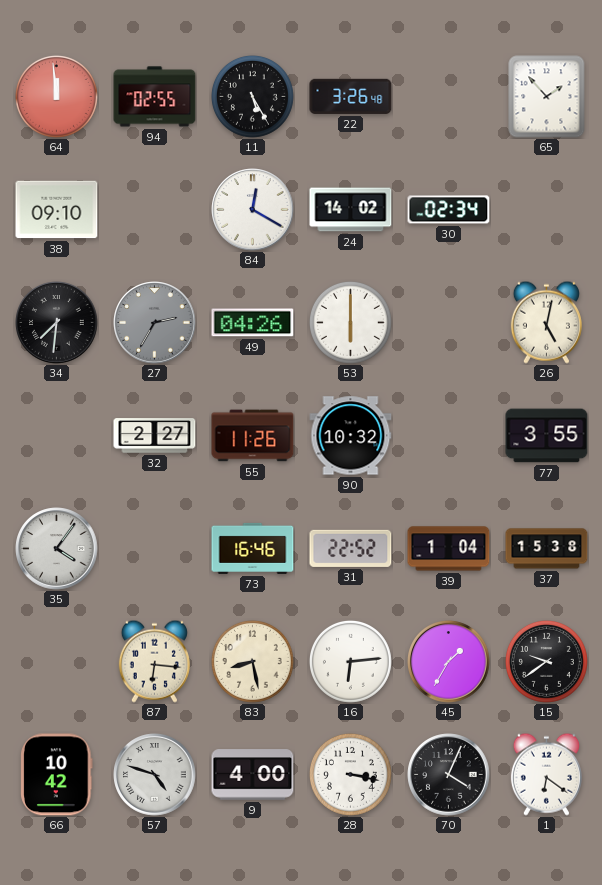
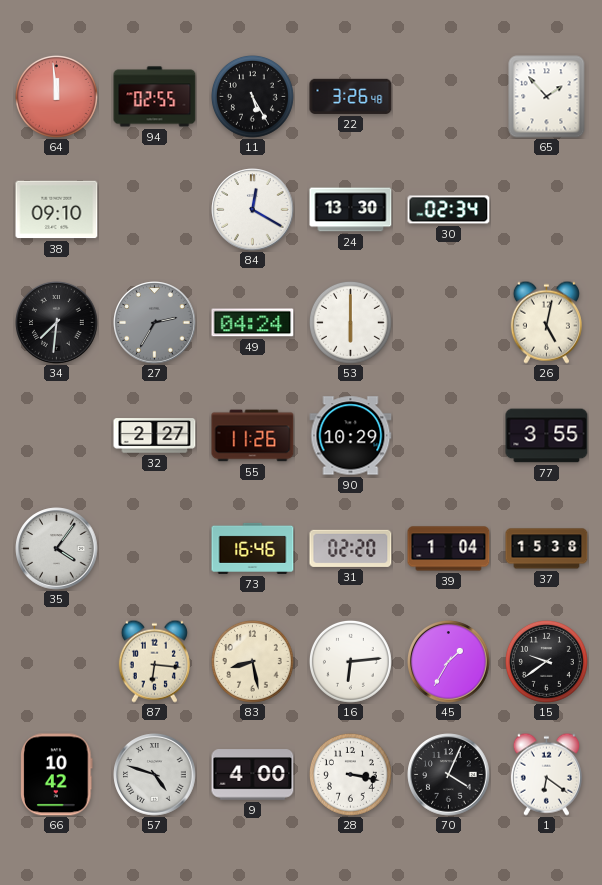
24: 14:02 -> 13:30
49: 04:26 -> 04:24
90: 10:32 -> 10:29
31: 22:52 -> 02:20
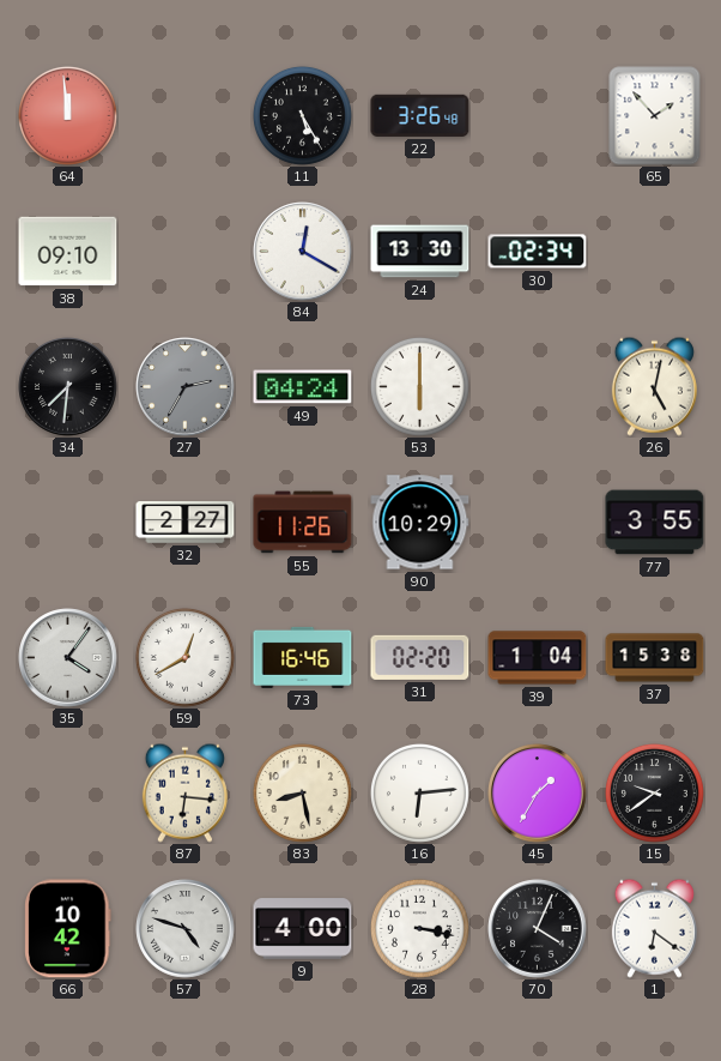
94: 02:55 -> none
59: none -> 12:40
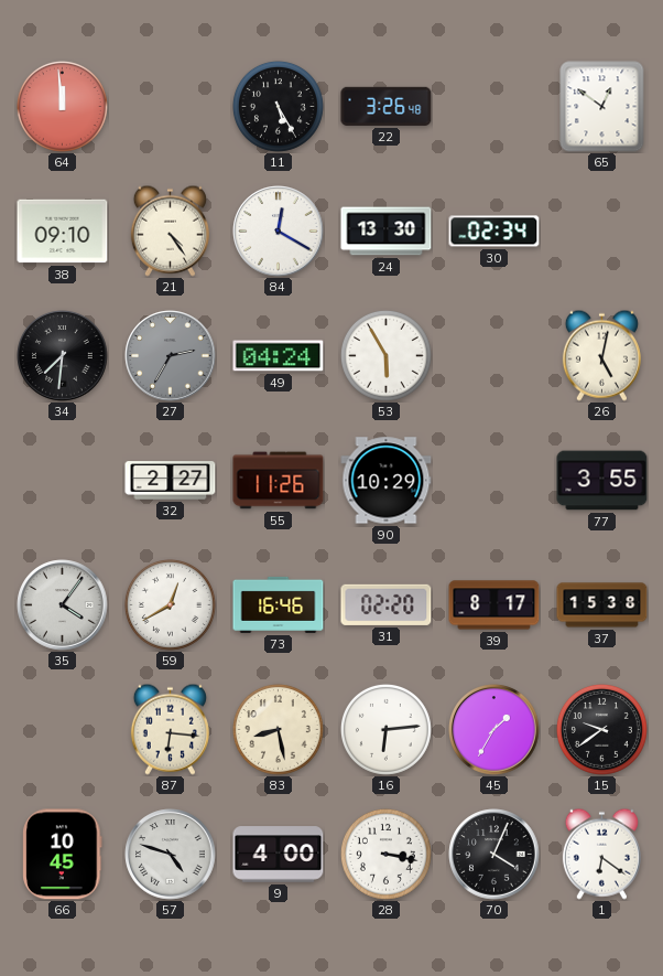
65: 1:53 -> 12:51
21: none -> 4:24
53: 6:00 -> 5:55
39: 1:04 -> 8:17
66: 10:42 -> 10:45
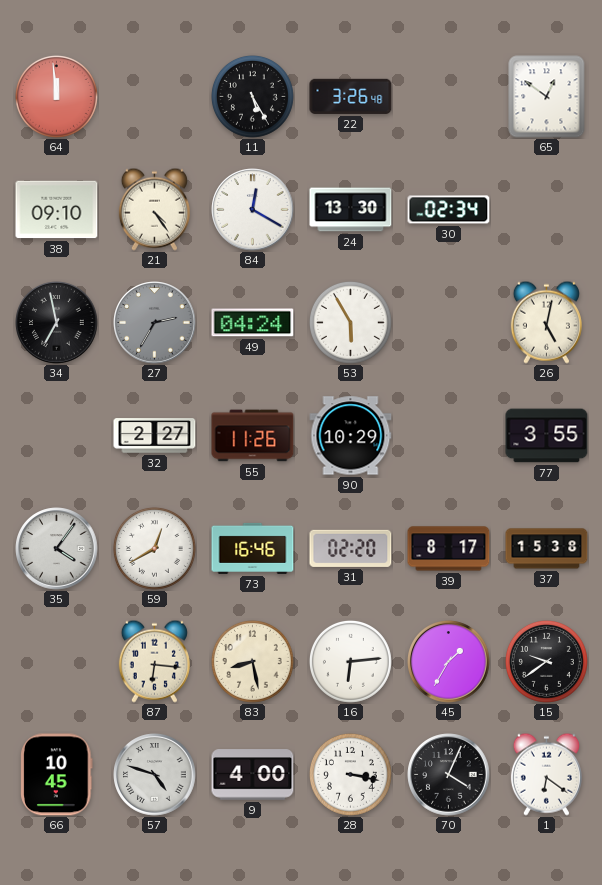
34: 7:31 -> 6:58
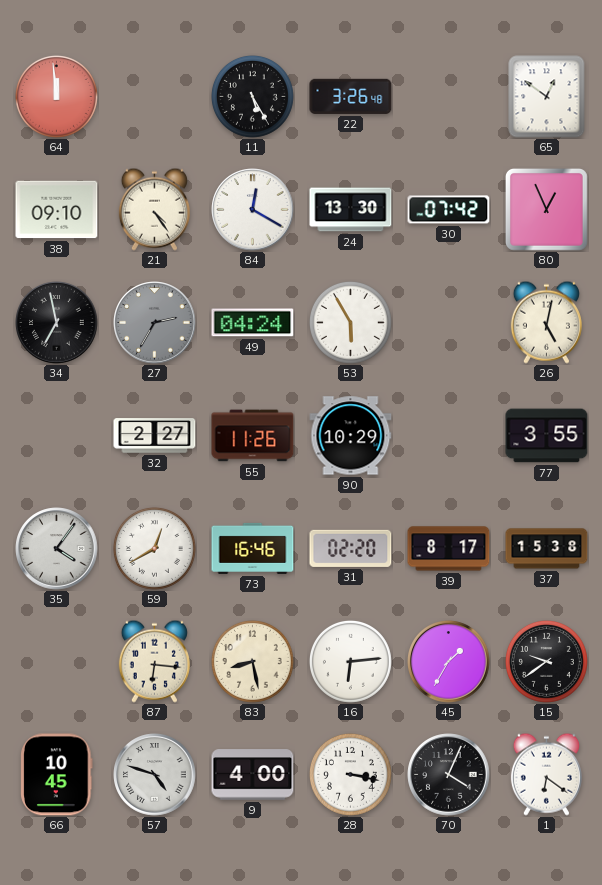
30: 02:34 -> 07:42
80: none -> 12:56
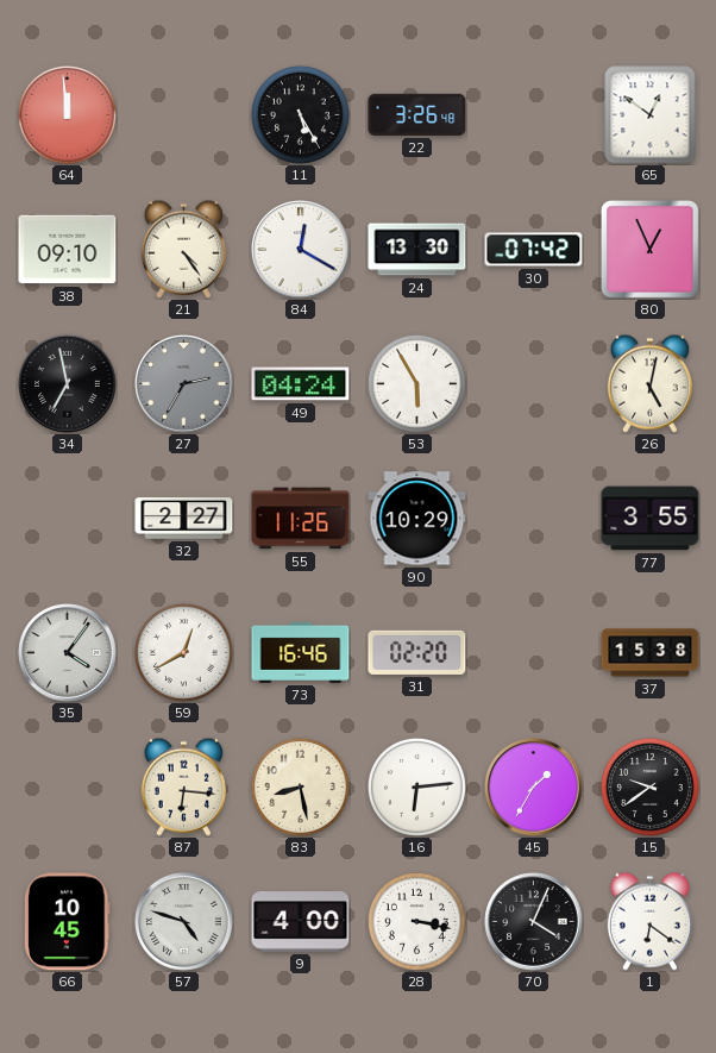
39: 8:17 -> none
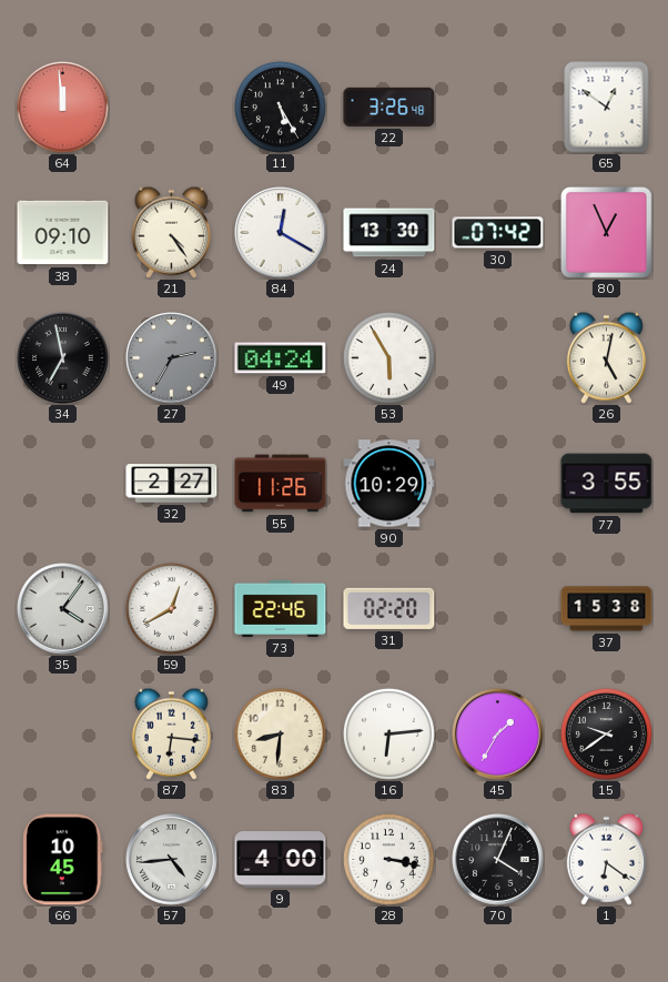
73: 16:46 -> 22:46
83: 8:28 -> 8:31
57: 4:48 -> 4:44
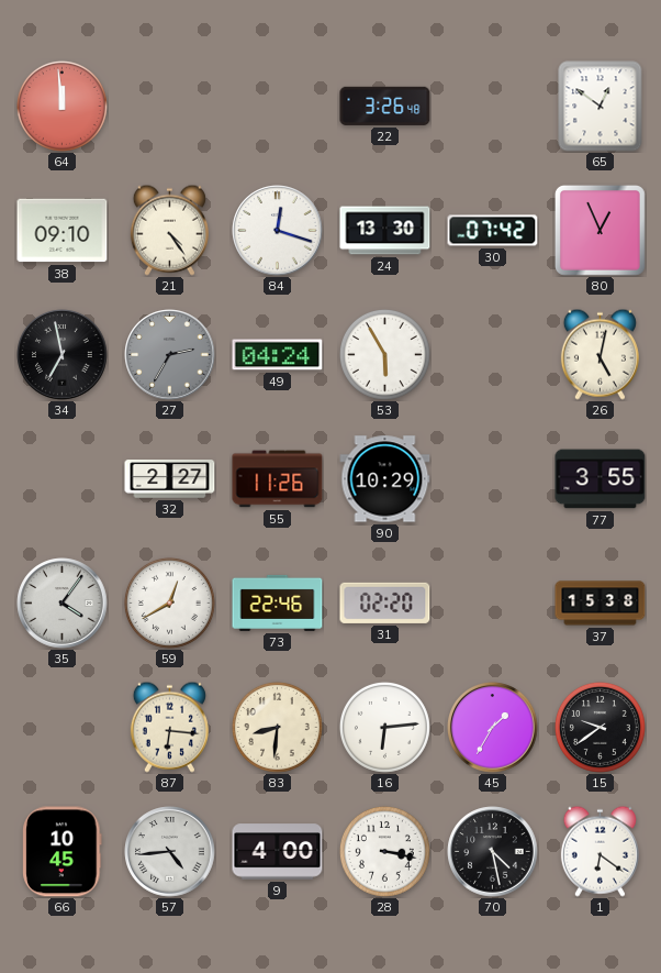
11: 5:25 -> none
84: 12:20 -> 12:18
70: 4:04 -> 4:28
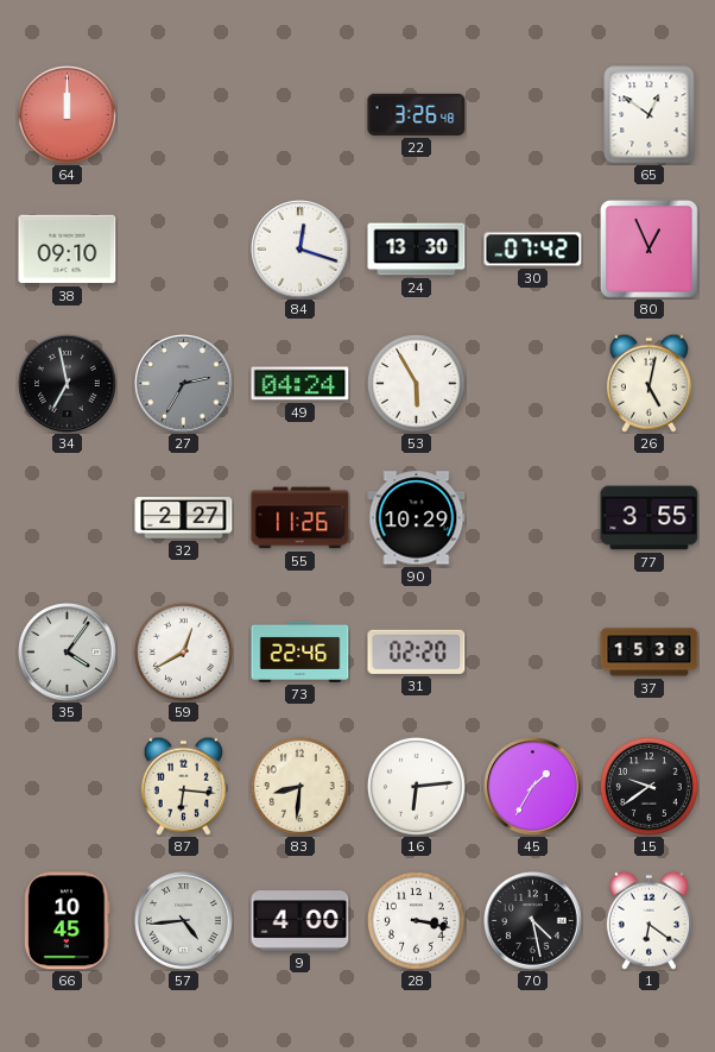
64: 11:59 -> 12:00
21: 4:24 -> none
